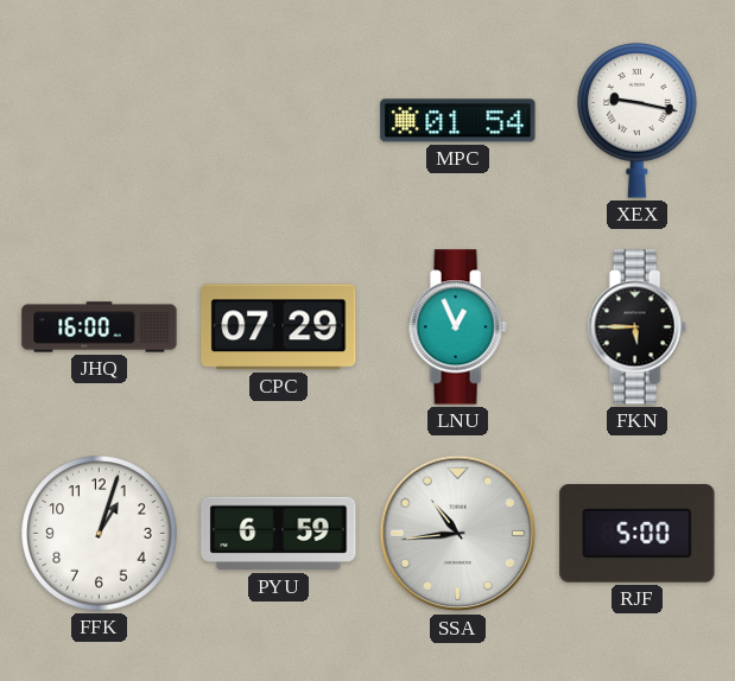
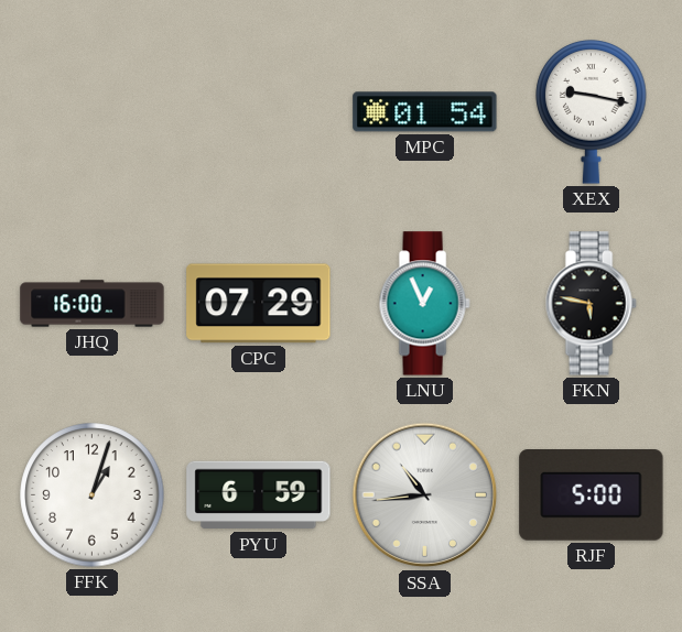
FKN: 5:45 -> 5:47
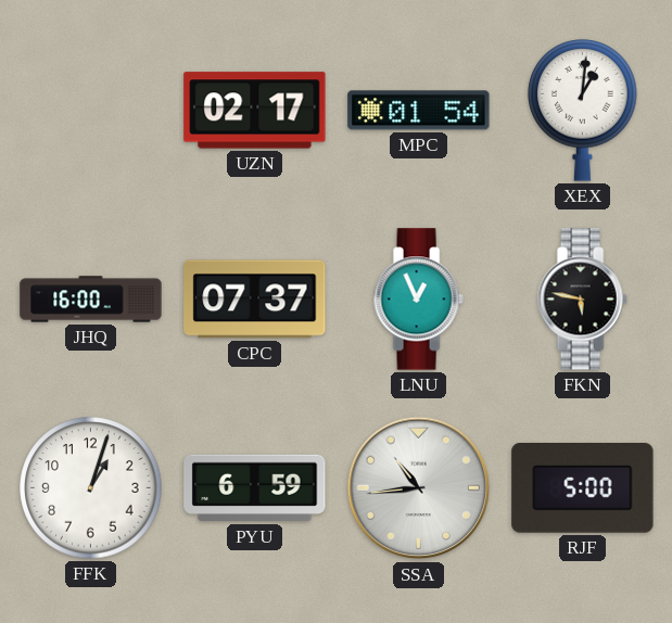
UZN: none -> 02:17
XEX: 9:17 -> 1:01
CPC: 07:29 -> 07:37
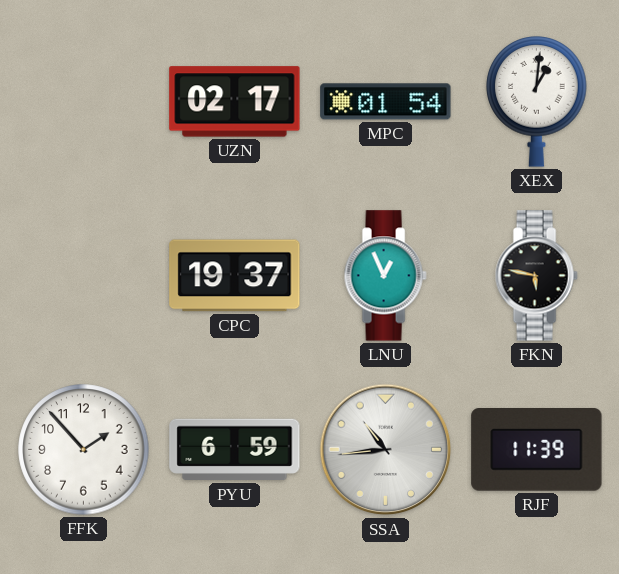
JHQ: 16:00 -> none
CPC: 07:37 -> 19:37
FFK: 1:03 -> 1:53
RJF: 5:00 -> 11:39
